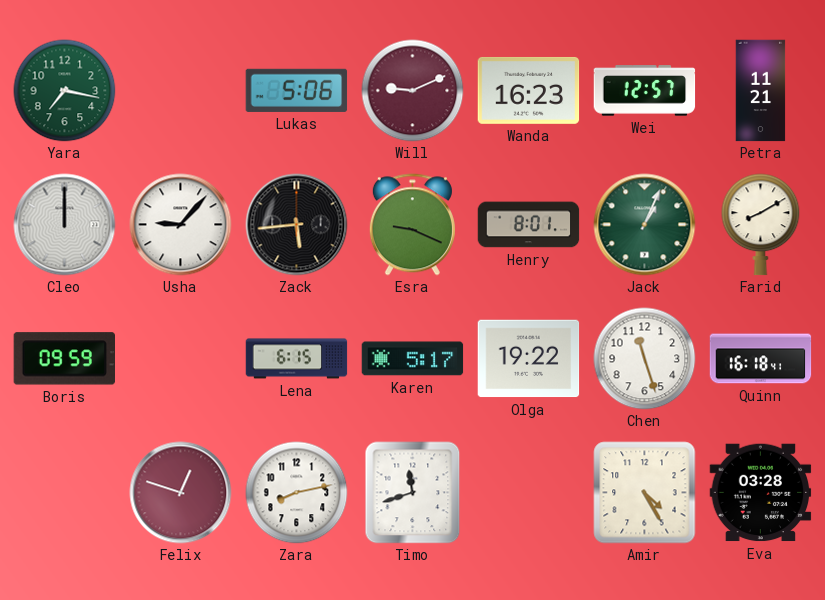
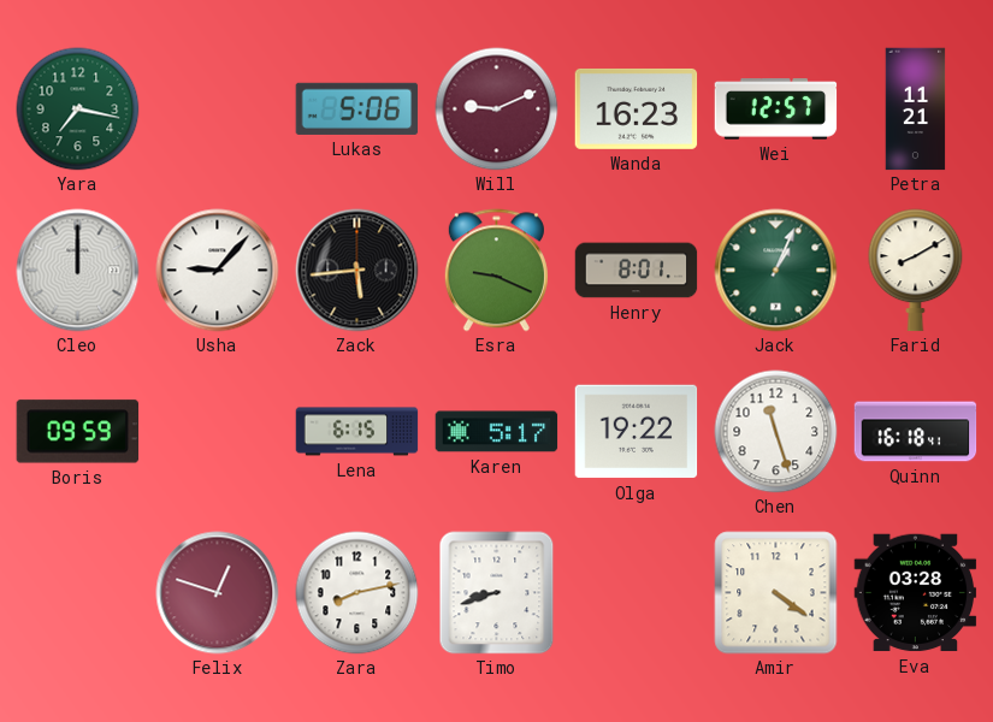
Timo: 11:42 -> 8:42
Amir: 4:25 -> 4:21
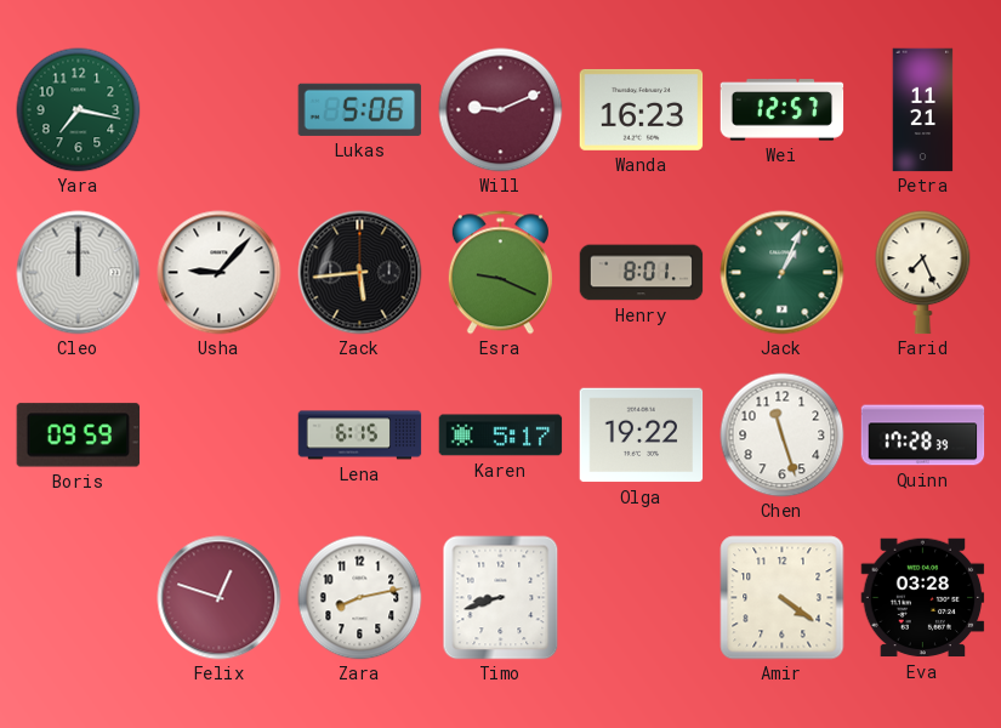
Farid: 8:10 -> 7:26
Quinn: 16:18 -> 17:28
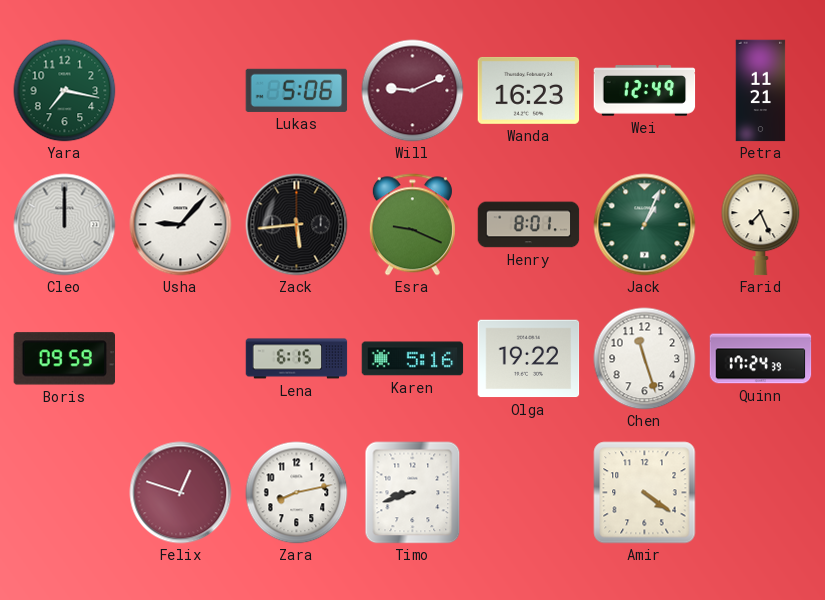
Wei: 12:57 -> 12:49
Karen: 5:17 -> 5:16
Quinn: 17:28 -> 17:24
Eva: 03:28 -> none
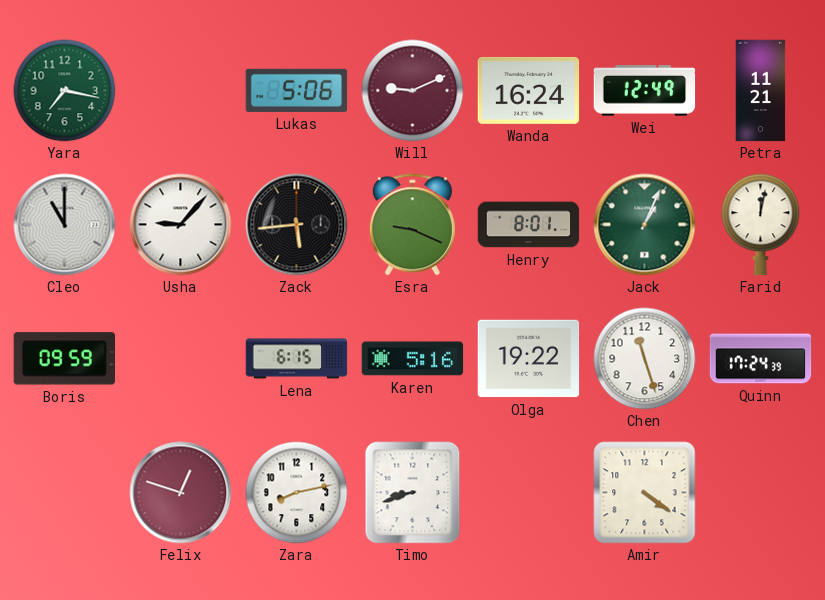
Wanda: 16:23 -> 16:24
Cleo: 12:00 -> 11:00
Farid: 7:26 -> 12:02
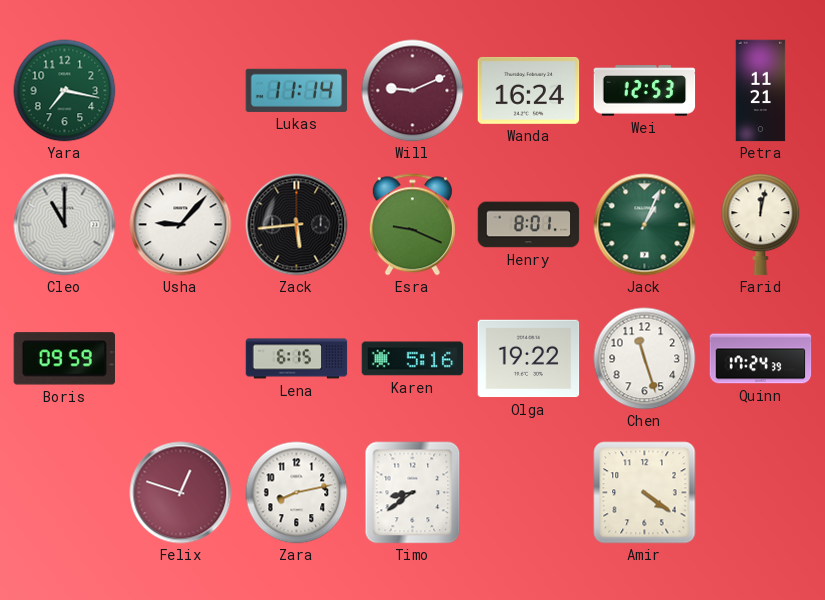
Lukas: 5:06 -> 11:14
Wei: 12:49 -> 12:53
Timo: 8:42 -> 8:39
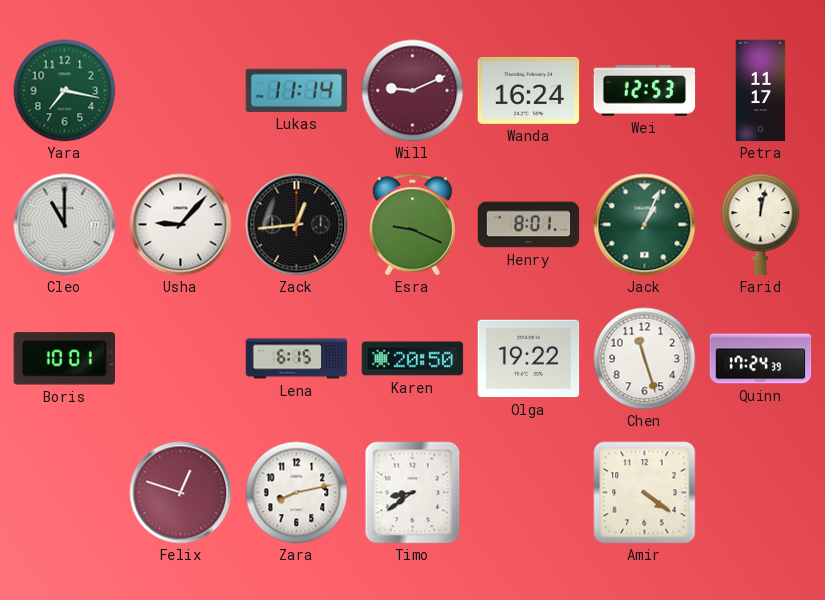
Petra: 11:21 -> 11:17
Zack: 5:44 -> 12:44
Boris: 09:59 -> 10:01
Karen: 5:16 -> 20:50
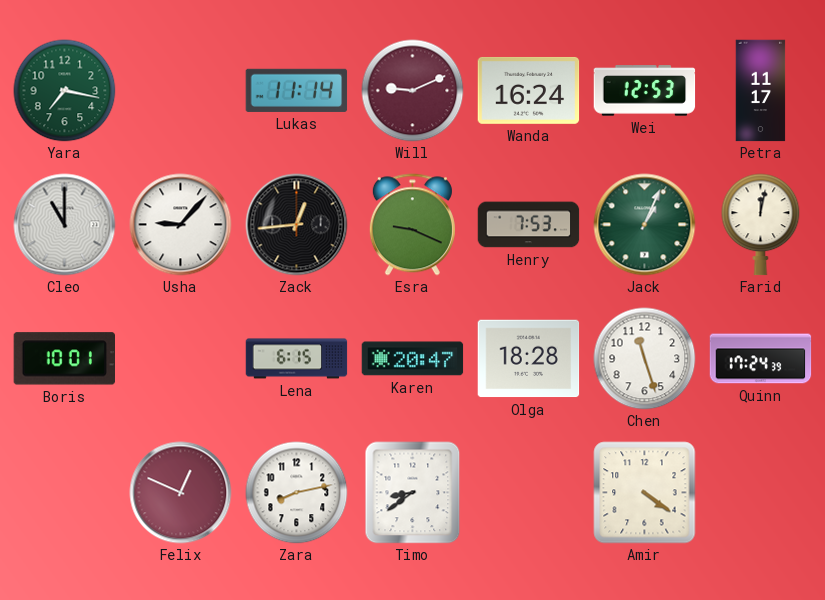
Henry: 8:01 -> 7:53
Karen: 20:50 -> 20:47
Olga: 19:22 -> 18:28
Felix: 12:48 -> 12:49
